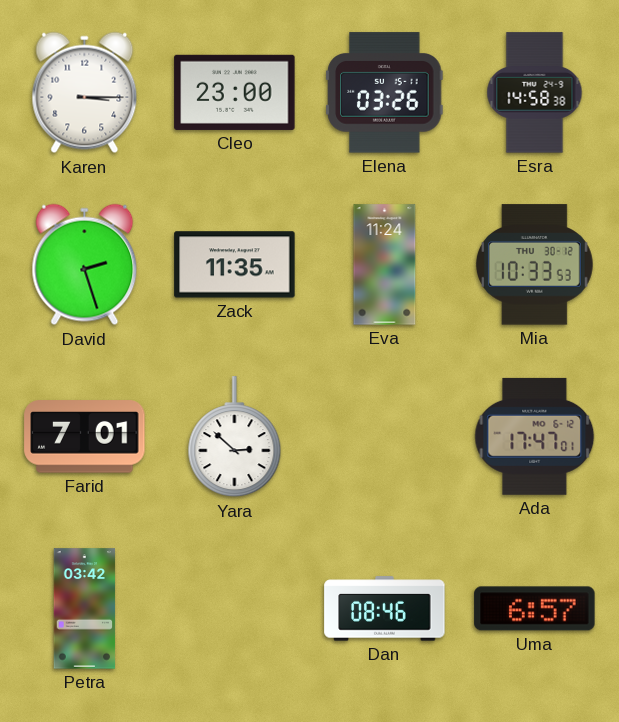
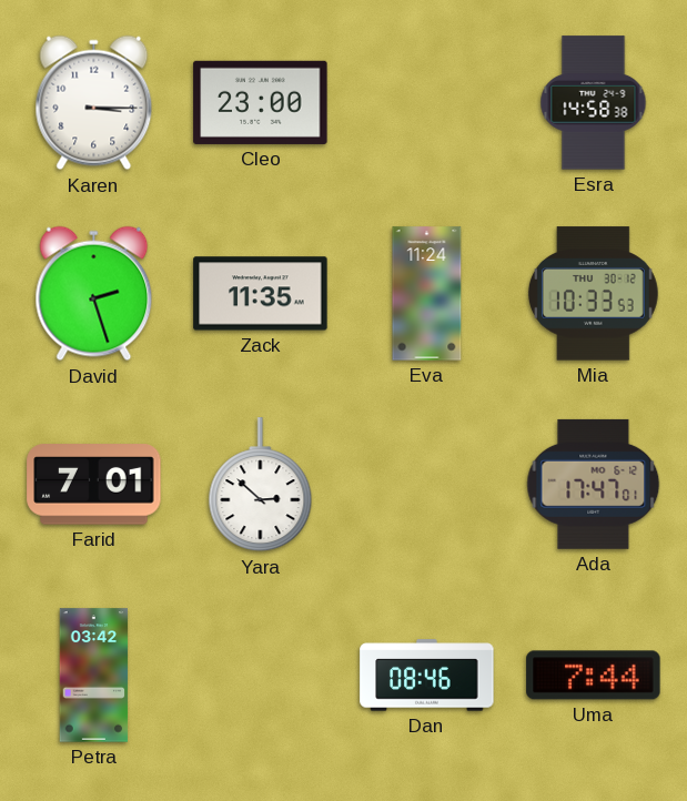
Elena: 03:26 -> none
Uma: 6:57 -> 7:44
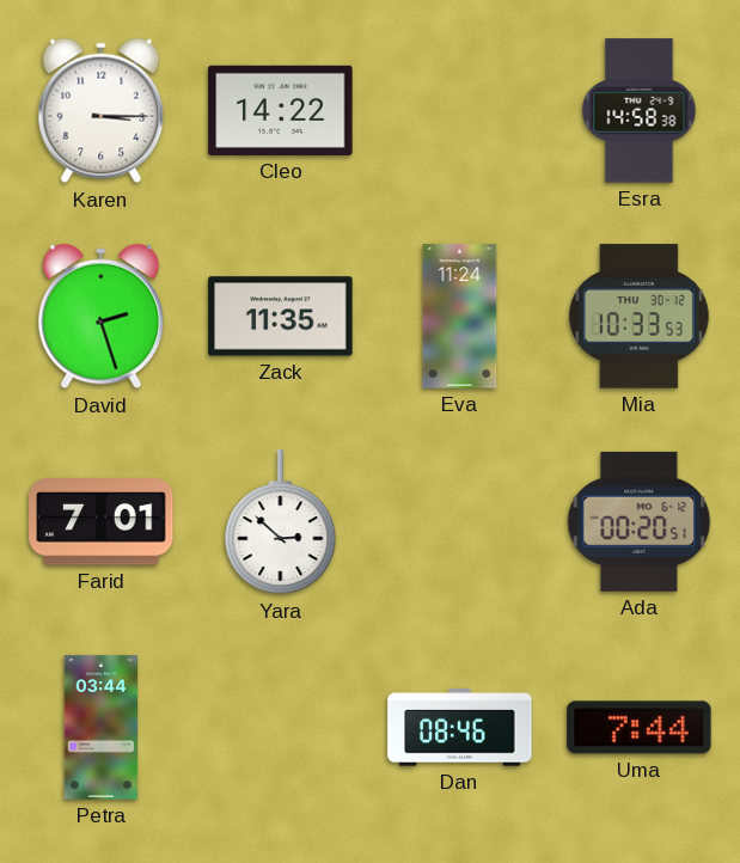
Cleo: 23:00 -> 14:22
Ada: 17:47 -> 00:20
Petra: 03:42 -> 03:44
